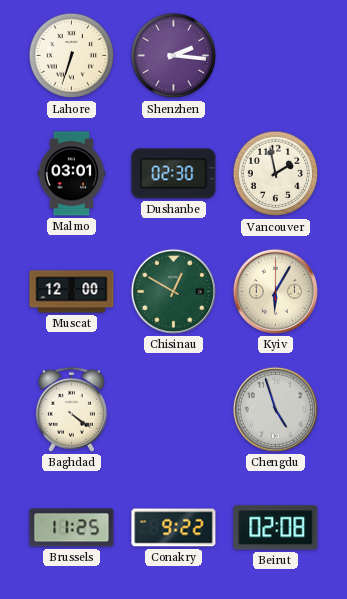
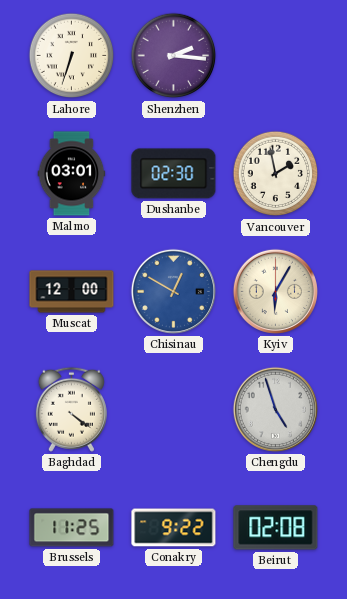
Chisinau dial: green -> blue
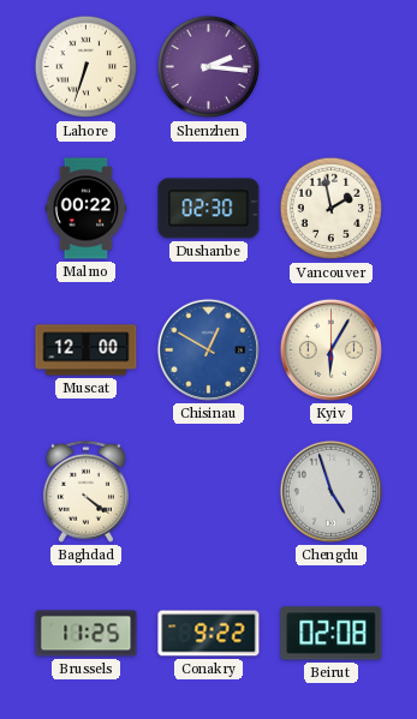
Malmo: 03:01 -> 00:22
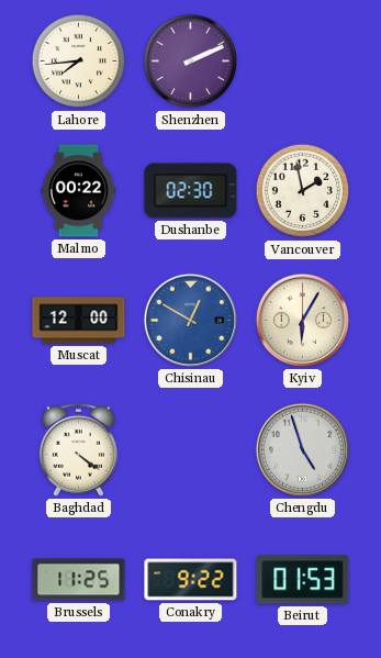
Lahore: 6:33 -> 7:44
Shenzhen: 2:16 -> 2:11
Beirut: 02:08 -> 01:53
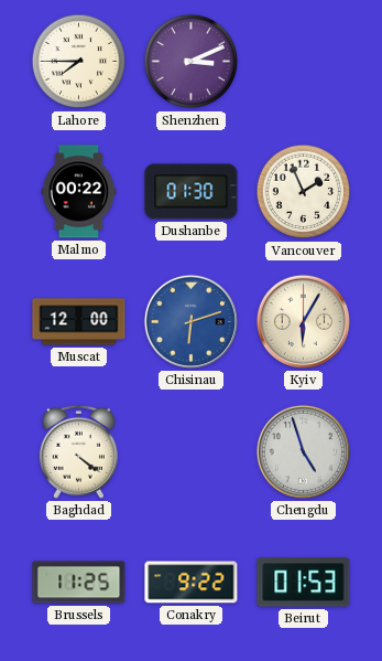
Lahore: 7:44 -> 7:45
Shenzhen: 2:11 -> 3:11
Dushanbe: 02:30 -> 01:30
Vancouver: 1:58 -> 1:56
Chisinau: 12:50 -> 6:12
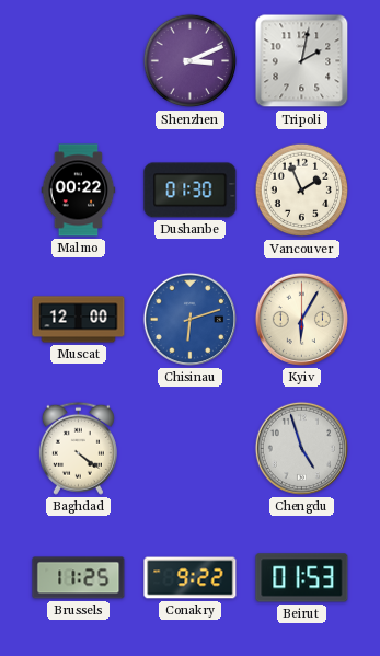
Lahore: 7:45 -> none
Tripoli: none -> 2:02
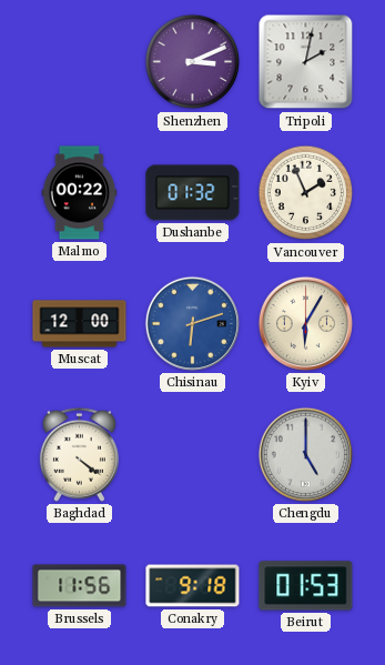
Dushanbe: 01:30 -> 01:32
Chengdu: 4:57 -> 5:00
Brussels: 11:25 -> 11:56
Conakry: 9:22 -> 9:18
